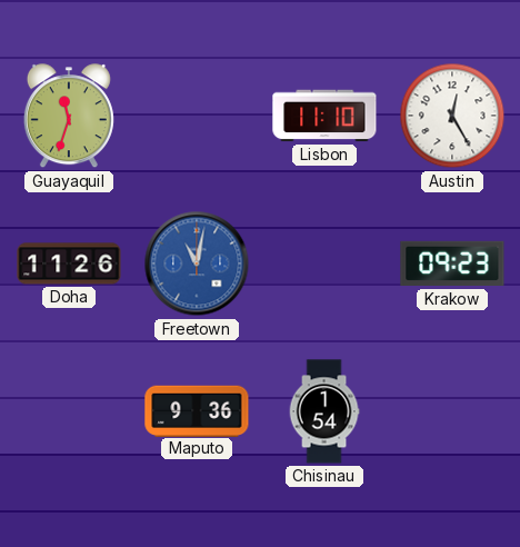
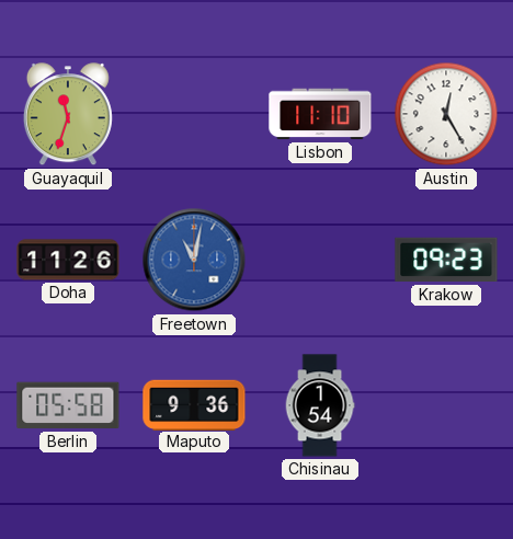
Berlin: none -> 05:58
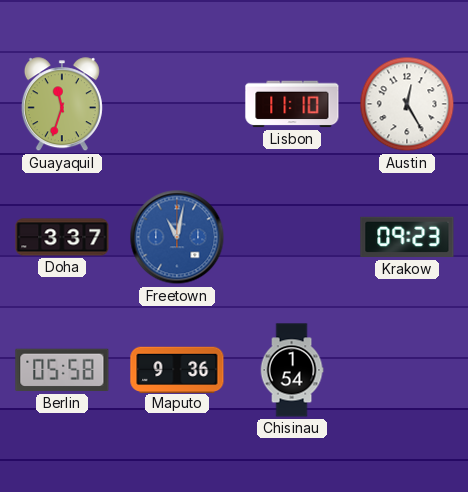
Doha: 11:26 -> 3:37
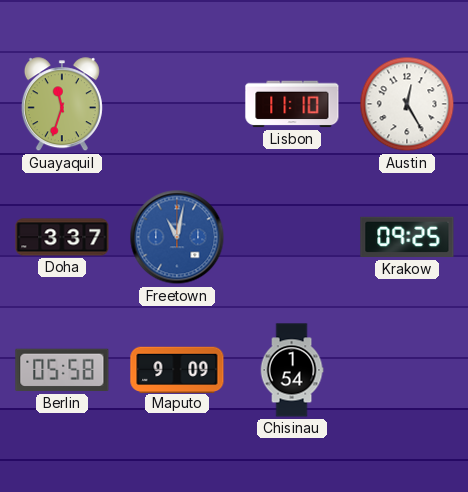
Krakow: 09:23 -> 09:25
Maputo: 9:36 -> 9:09
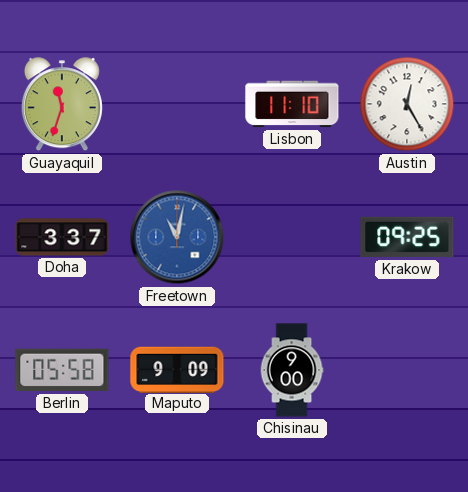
Chisinau: 1:54 -> 9:00
